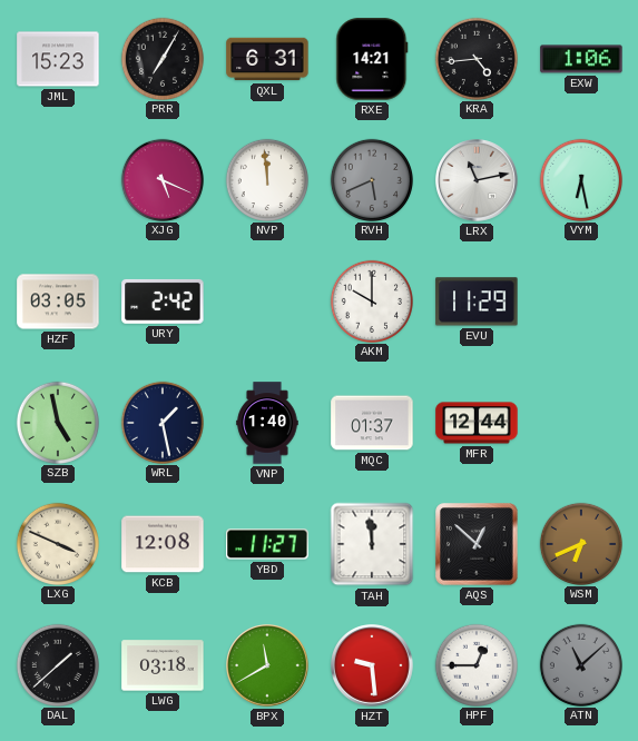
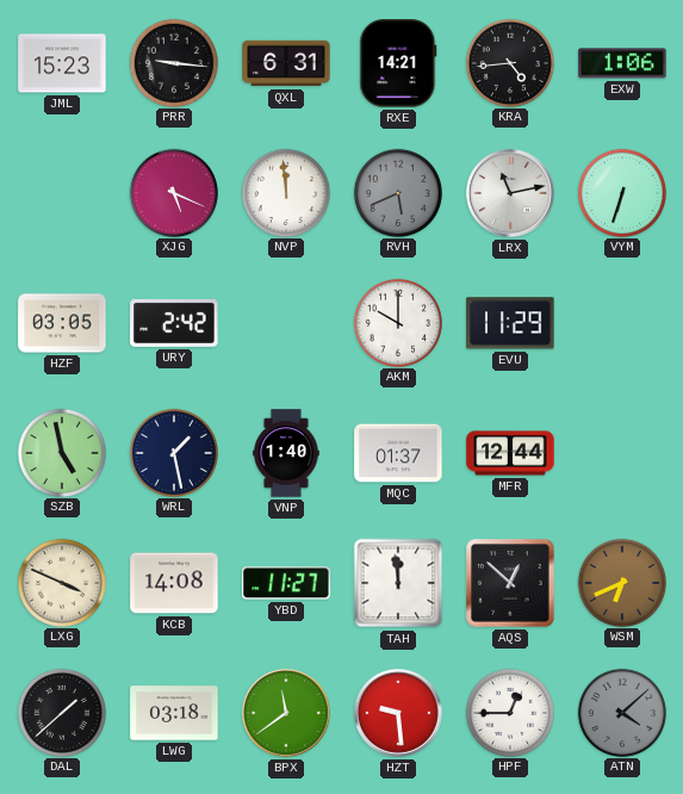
PRR: 7:05 -> 9:16
VYM: 6:28 -> 6:33
KCB: 12:08 -> 14:08
BPX: 11:40 -> 11:39
ATN: 11:08 -> 4:08
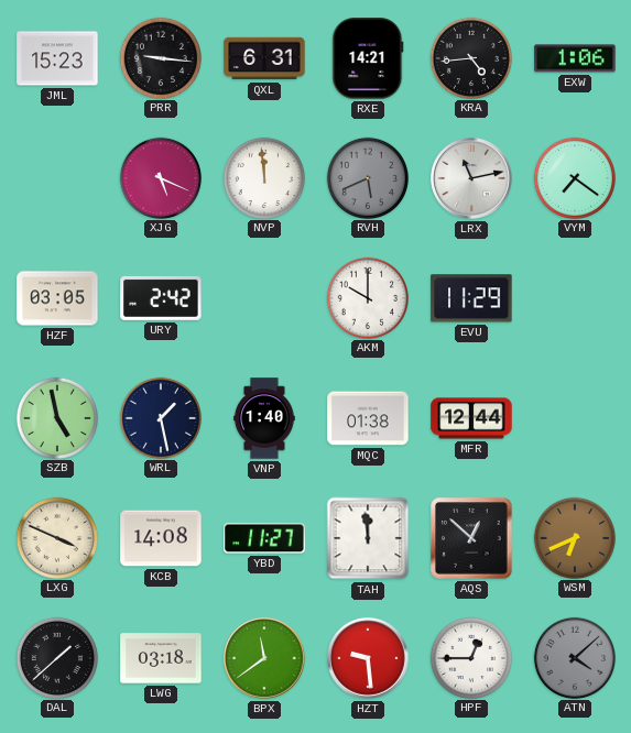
VYM: 6:33 -> 7:21
MQC: 01:37 -> 01:38
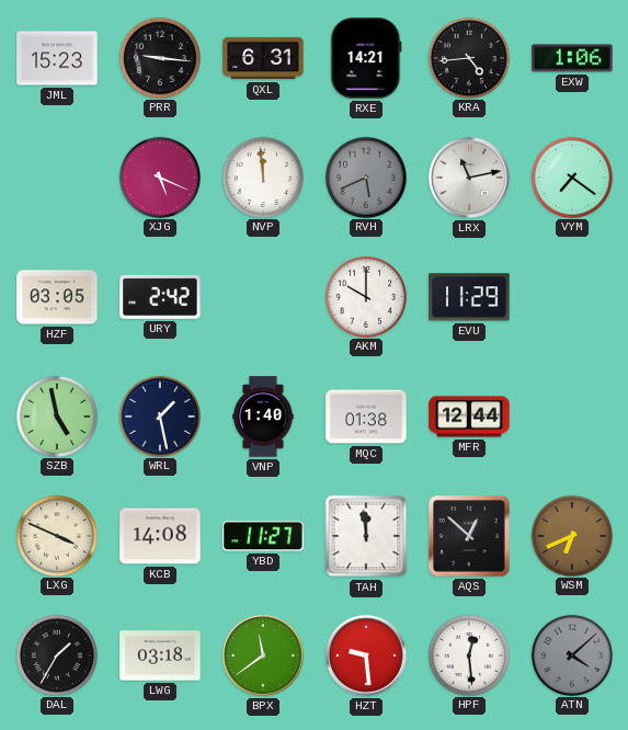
DAL: 1:38 -> 1:35
HPF: 12:45 -> 12:29
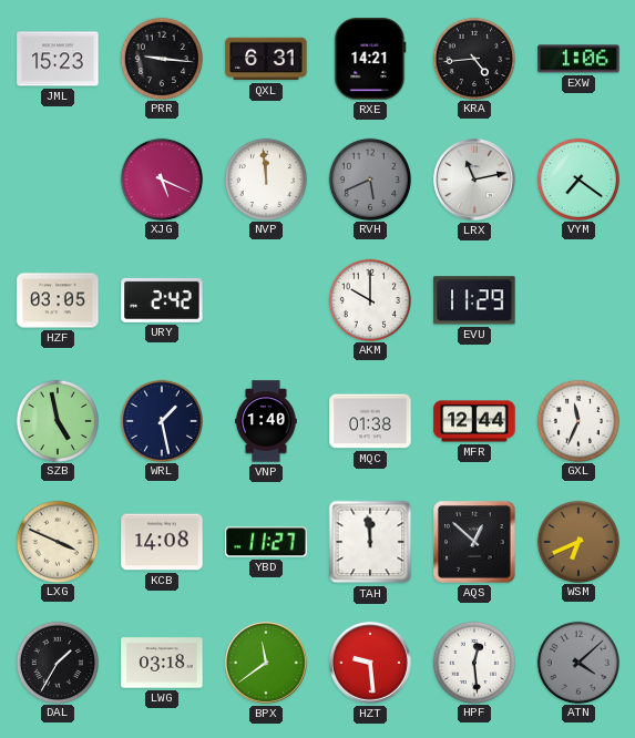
GXL: none -> 11:34
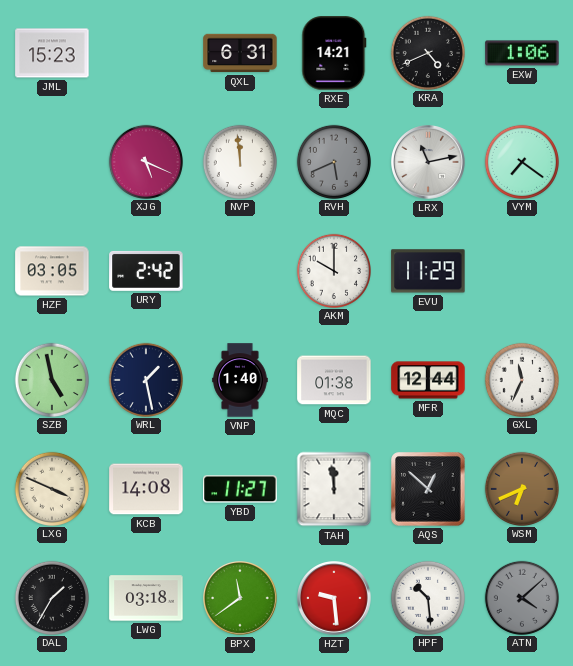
PRR: 9:16 -> none
KRA: 4:44 -> 4:41
HPF: 12:29 -> 10:29
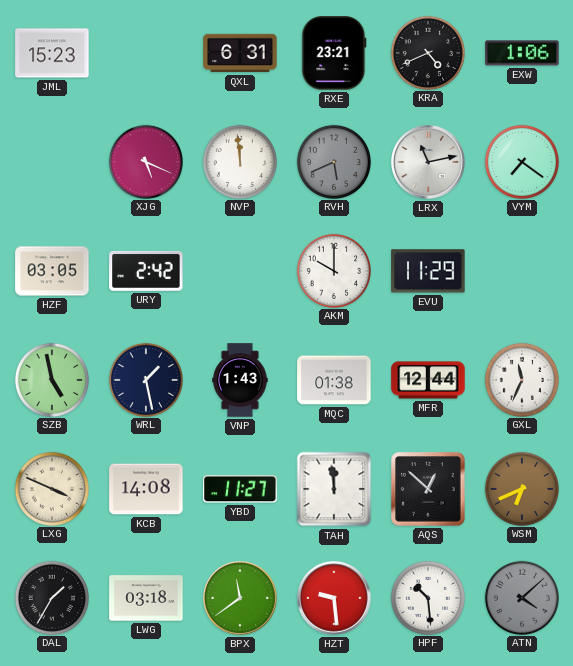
RXE: 14:21 -> 23:21
VNP: 1:40 -> 1:43
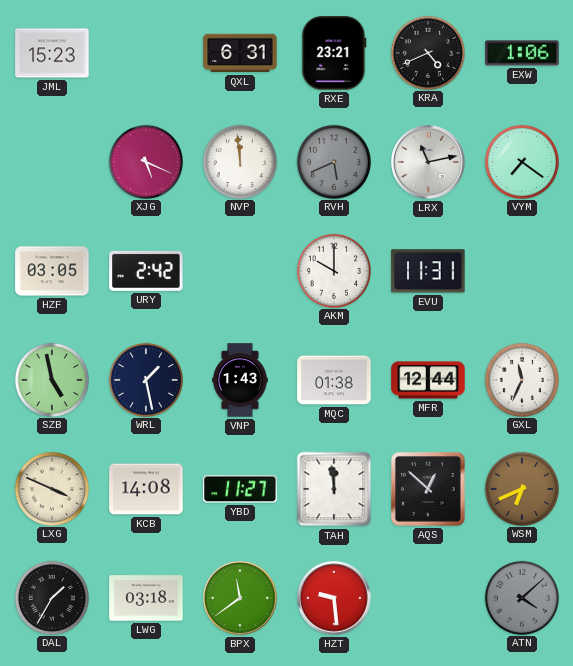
EVU: 11:29 -> 11:31
HPF: 10:29 -> none
